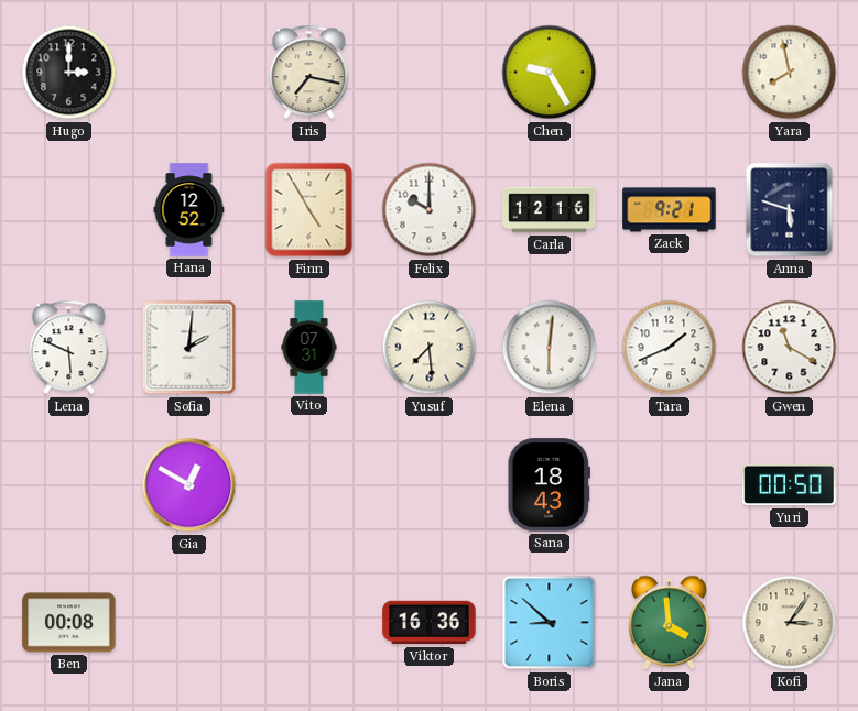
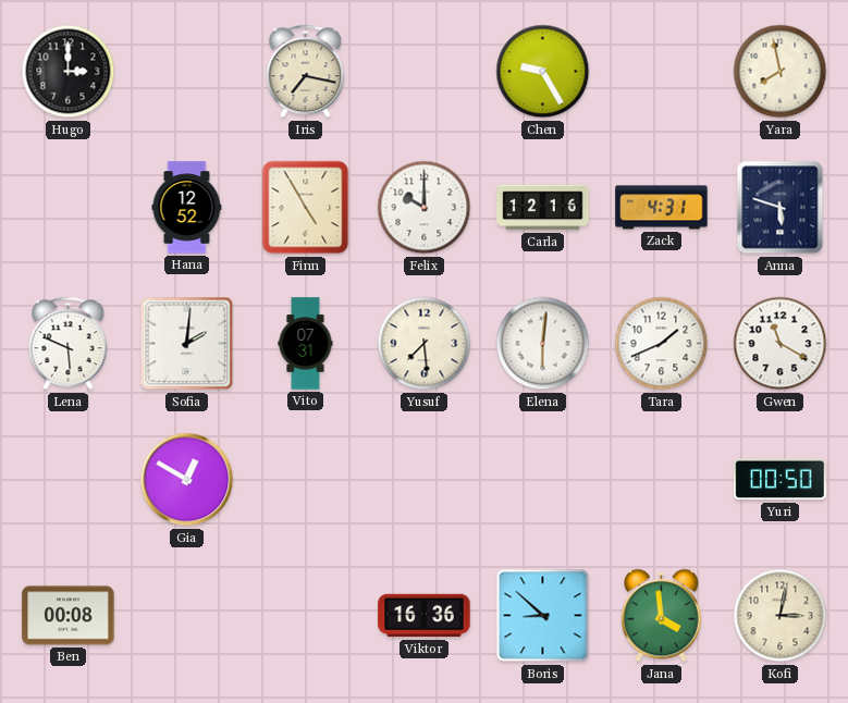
Zack: 9:21 -> 4:31
Sana: 18:43 -> none
Kofi: 3:06 -> 3:02
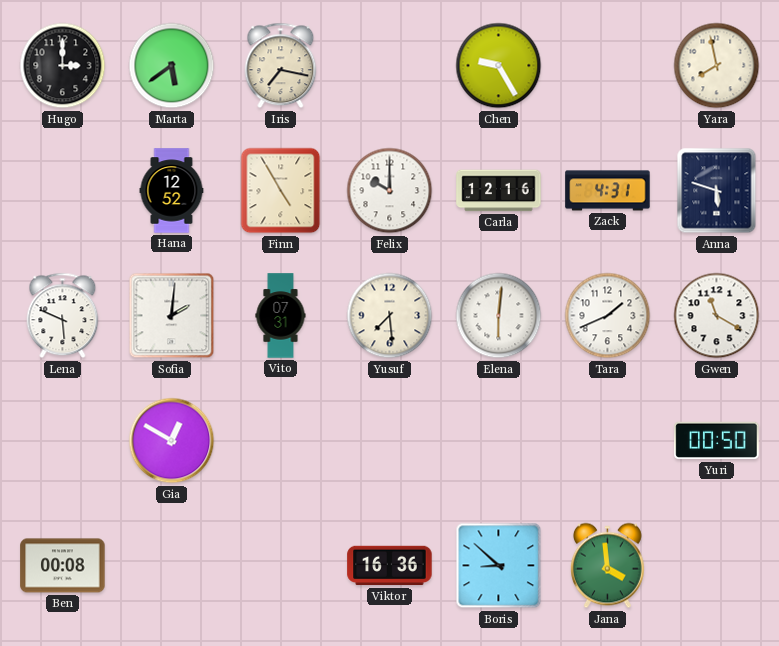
Marta: none -> 5:39
Kofi: 3:02 -> none
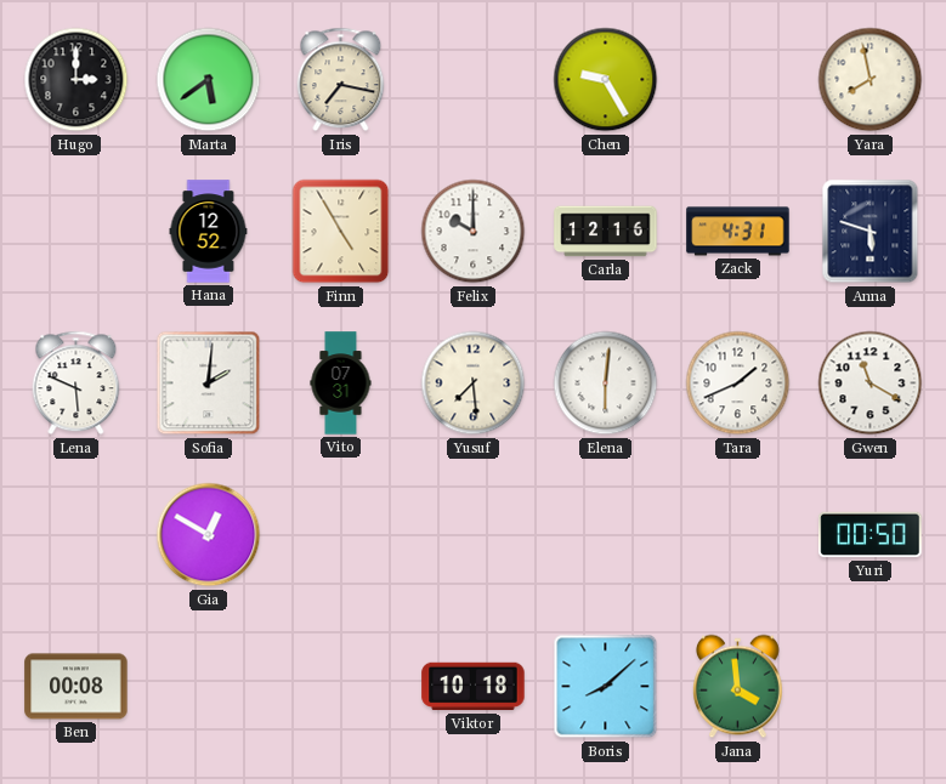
Viktor: 16:36 -> 10:18
Boris: 8:52 -> 8:08
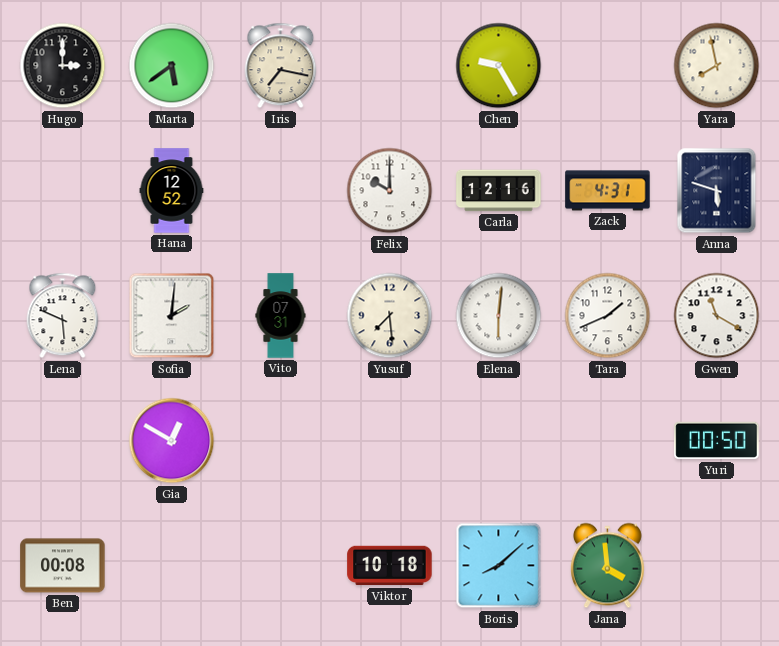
Finn: 4:55 -> none
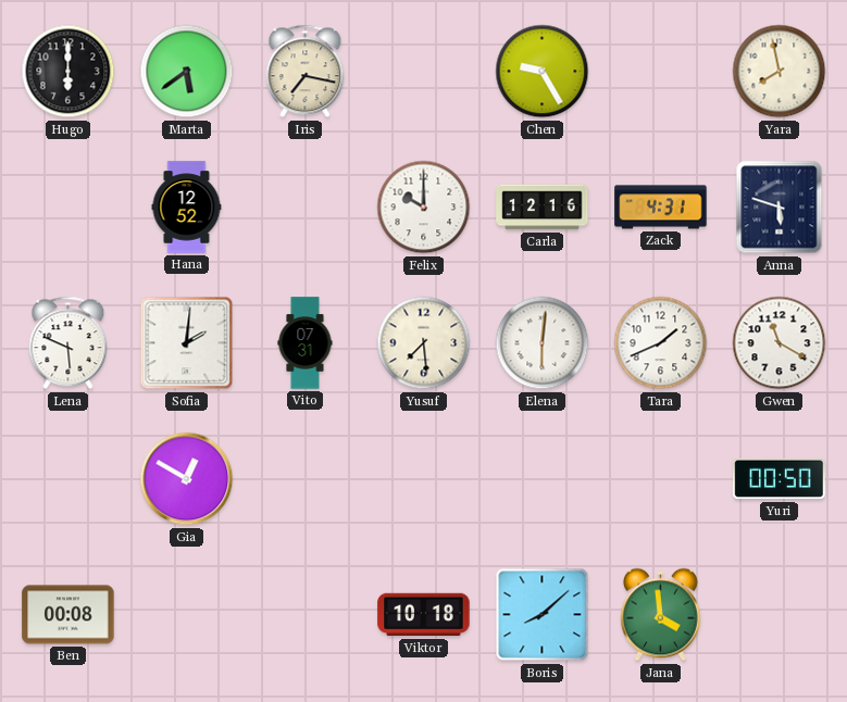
Hugo: 3:00 -> 6:00
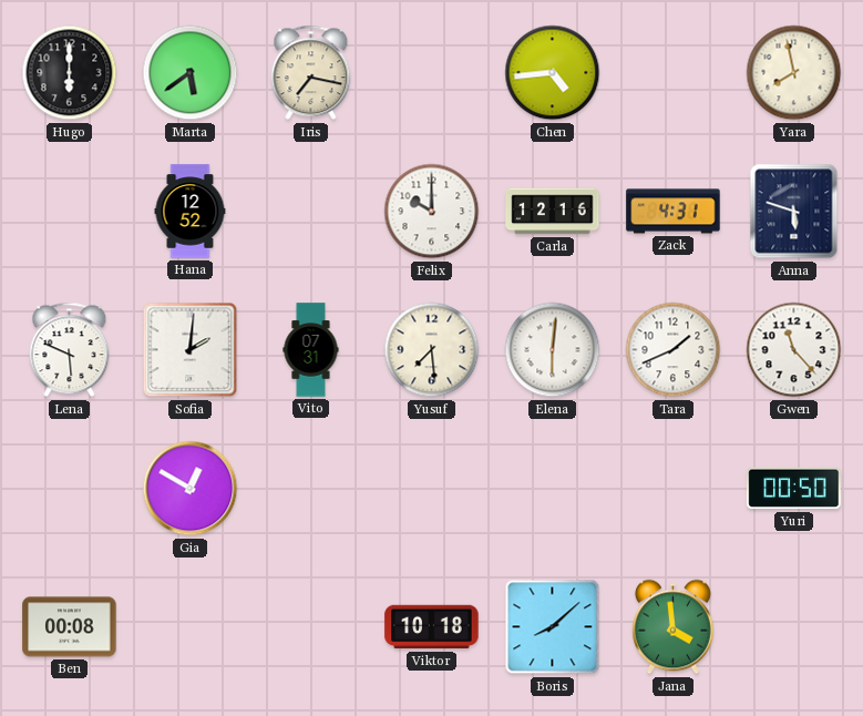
Chen: 9:25 -> 4:44
Gwen: 11:20 -> 11:23
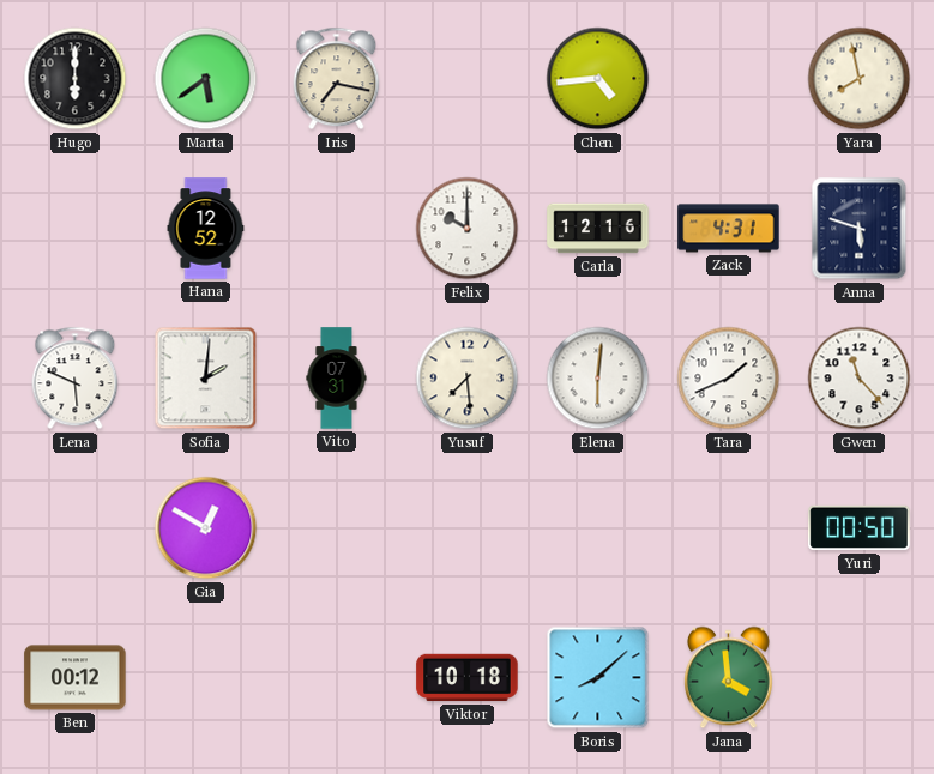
Ben: 00:08 -> 00:12
